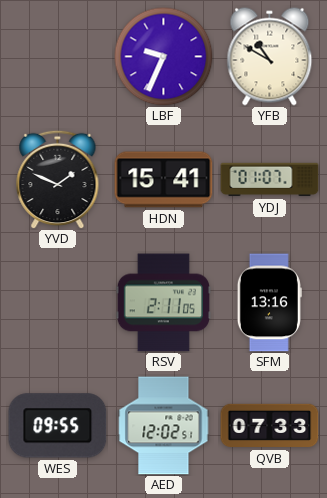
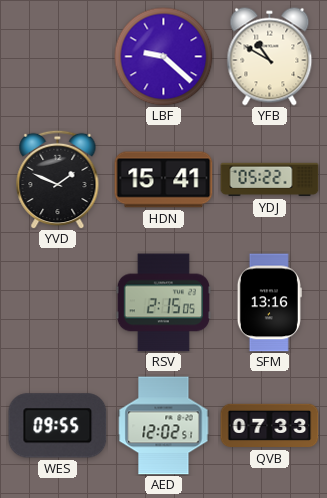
LBF: 9:34 -> 9:22
YDJ: 01:07 -> 05:22
RSV: 2:11 -> 2:15
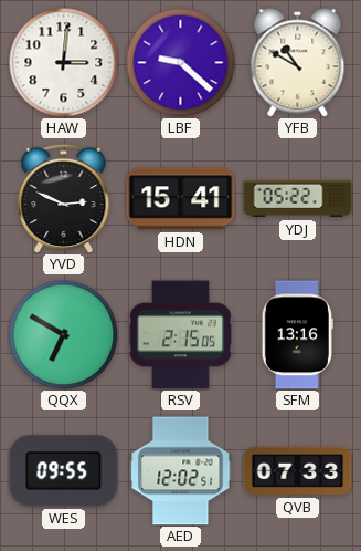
HAW: none -> 3:01
YVD: 1:49 -> 2:49
QQX: none -> 6:50
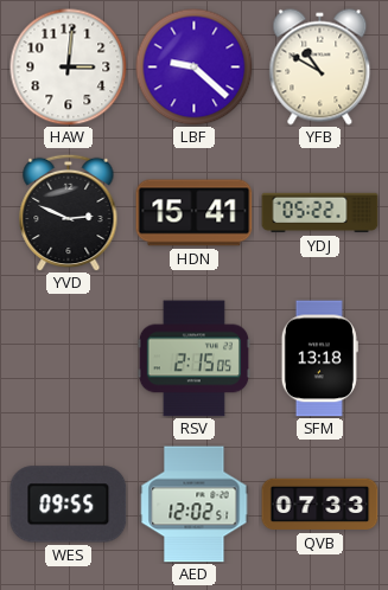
QQX: 6:50 -> none
SFM: 13:16 -> 13:18
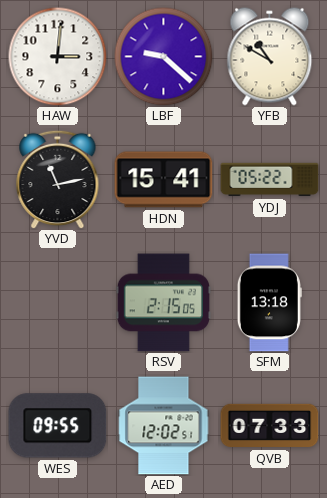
YVD: 2:49 -> 11:13
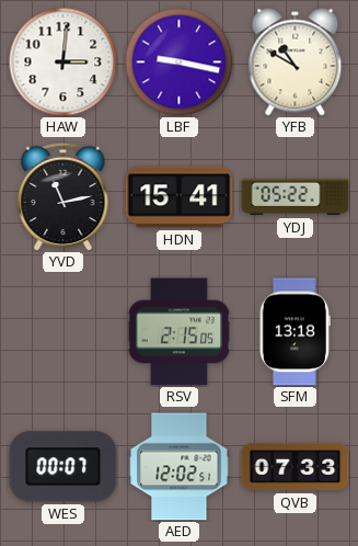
LBF: 9:22 -> 9:17
WES: 09:55 -> 00:07
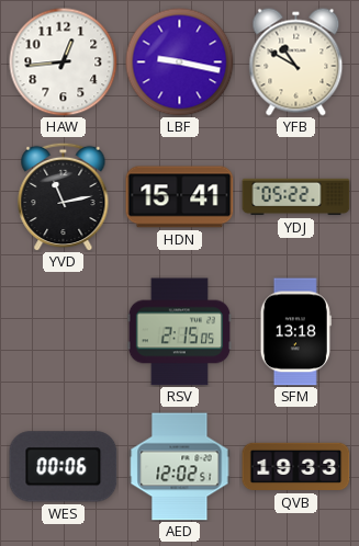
HAW: 3:01 -> 12:44
WES: 00:07 -> 00:06
QVB: 07:33 -> 19:33
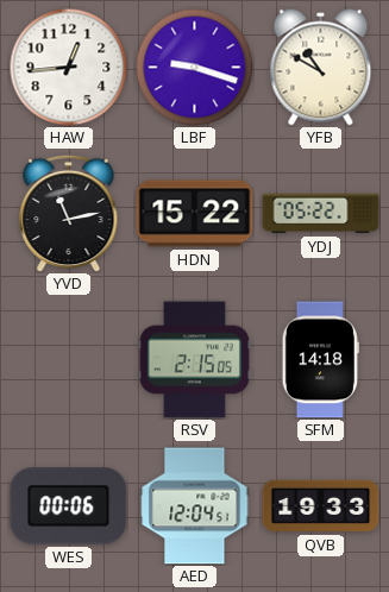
LBF: 9:17 -> 9:18
HDN: 15:41 -> 15:22
SFM: 13:18 -> 14:18
AED: 12:02 -> 12:04
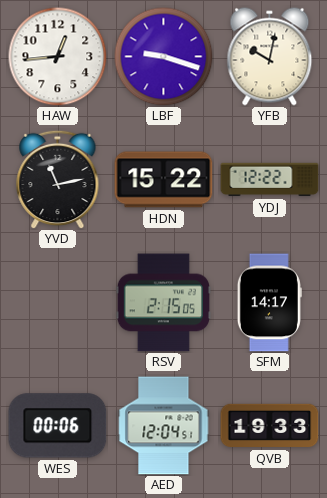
YFB: 10:50 -> 10:02
YDJ: 05:22 -> 12:22
SFM: 14:18 -> 14:17
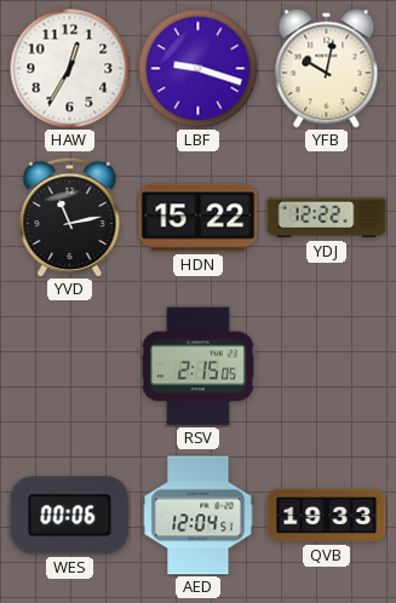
HAW: 12:44 -> 12:35
SFM: 14:17 -> none
